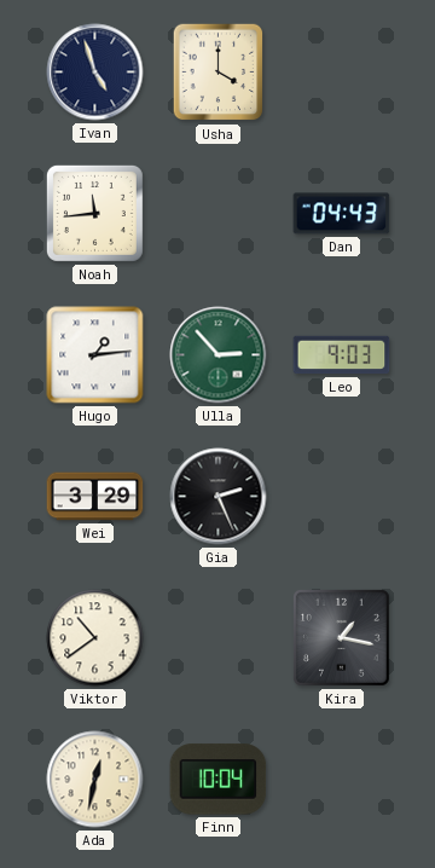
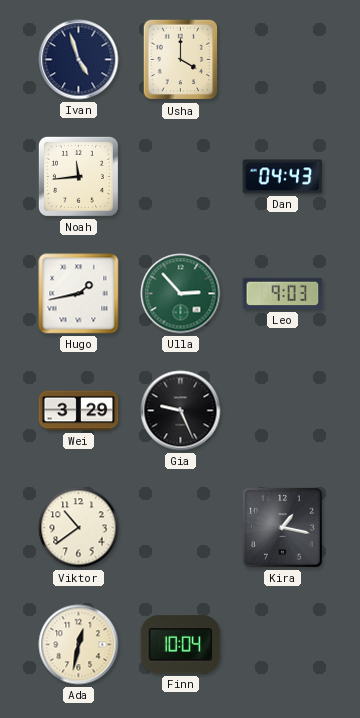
Hugo: 1:14 -> 1:43
Gia: 2:26 -> 9:26
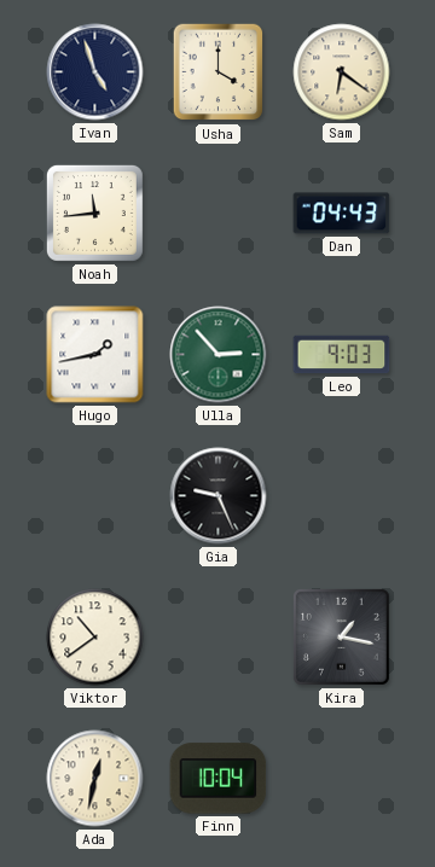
Sam: none -> 6:21
Wei: 3:29 -> none
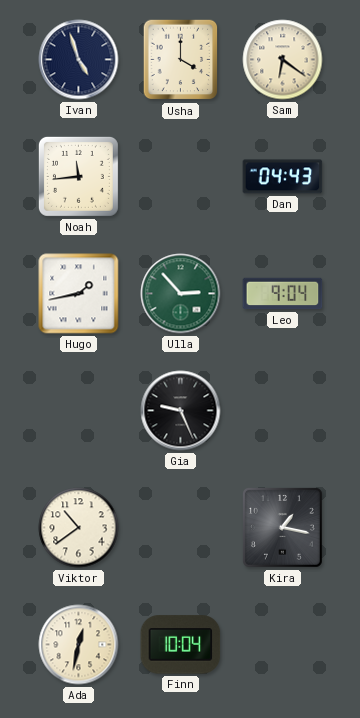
Leo: 9:03 -> 9:04
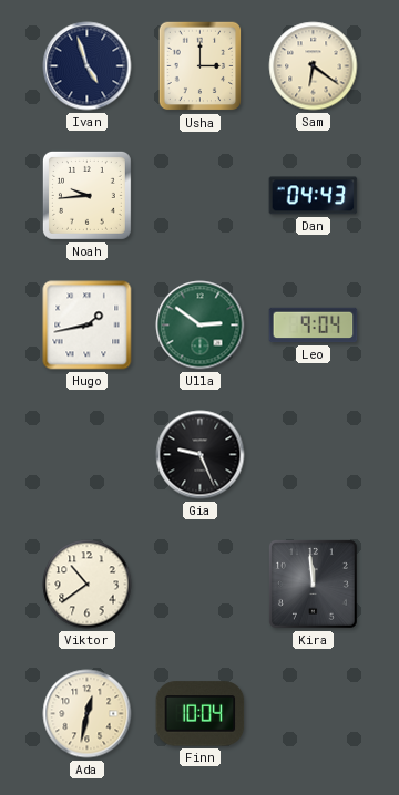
Usha: 4:00 -> 3:00
Noah: 11:44 -> 9:44
Ulla: 2:53 -> 2:51
Kira: 1:17 -> 11:59
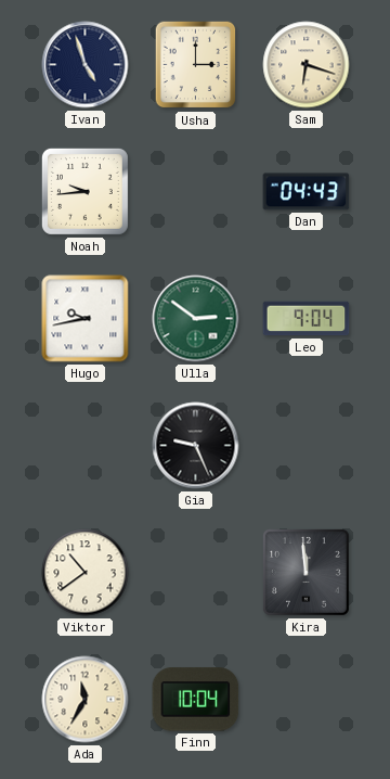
Sam: 6:21 -> 6:18
Hugo: 1:43 -> 9:43
Ada: 12:32 -> 11:35
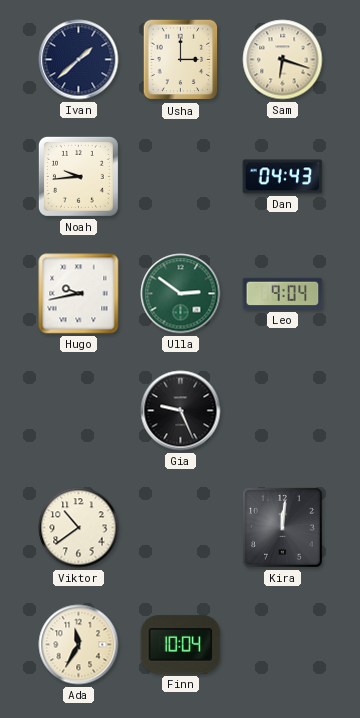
Ivan: 4:57 -> 1:38
Kira: 11:59 -> 12:01
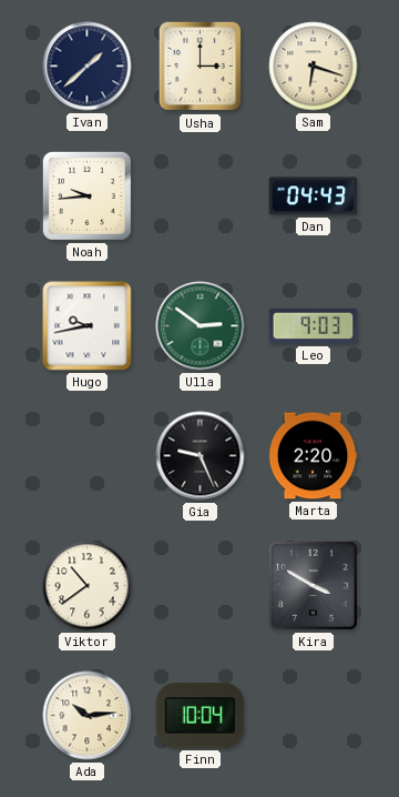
Leo: 9:04 -> 9:03
Marta: none -> 2:20
Kira: 12:01 -> 3:50
Ada: 11:35 -> 10:14
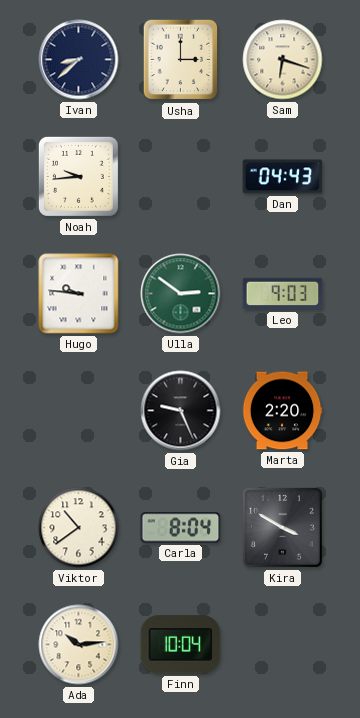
Ivan: 1:38 -> 8:38
Hugo: 9:43 -> 9:46
Carla: none -> 8:04
